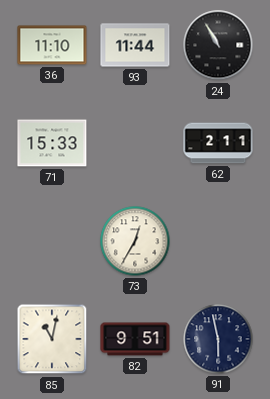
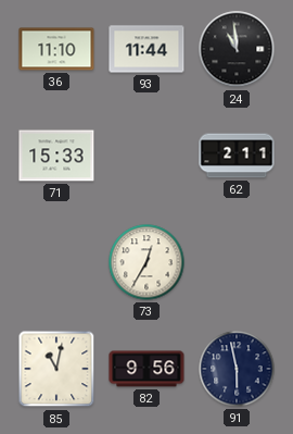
24: 10:55 -> 10:59
82: 9:51 -> 9:56
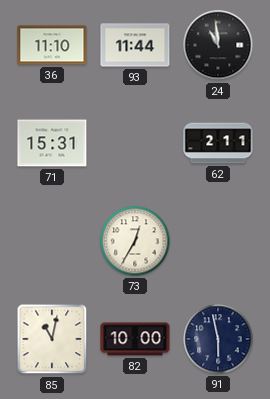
71: 15:33 -> 15:31
82: 9:56 -> 10:00
